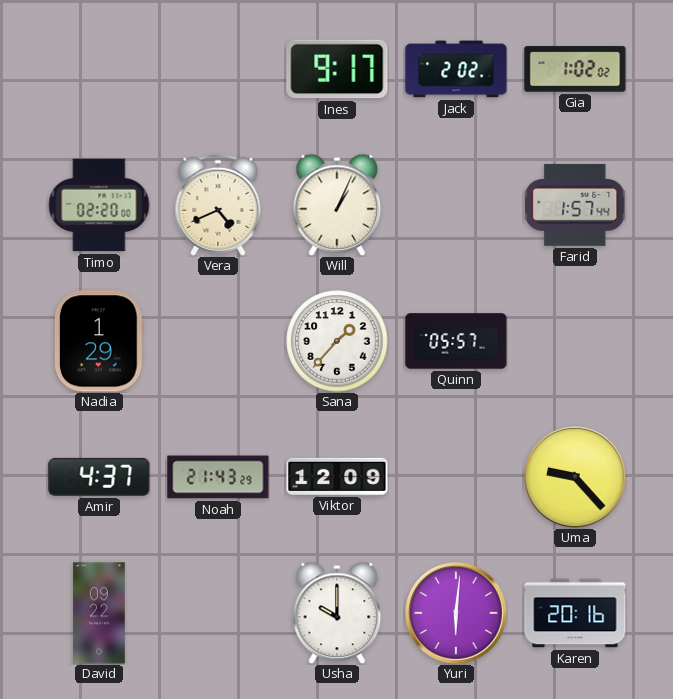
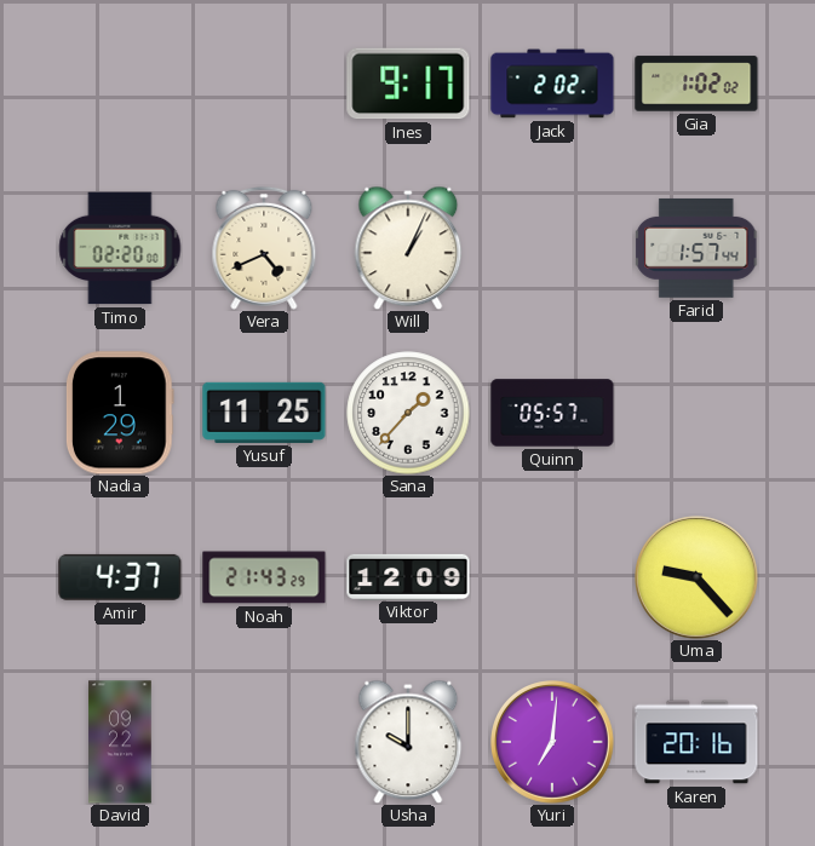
Yusuf: none -> 11:25
Yuri: 6:01 -> 7:01
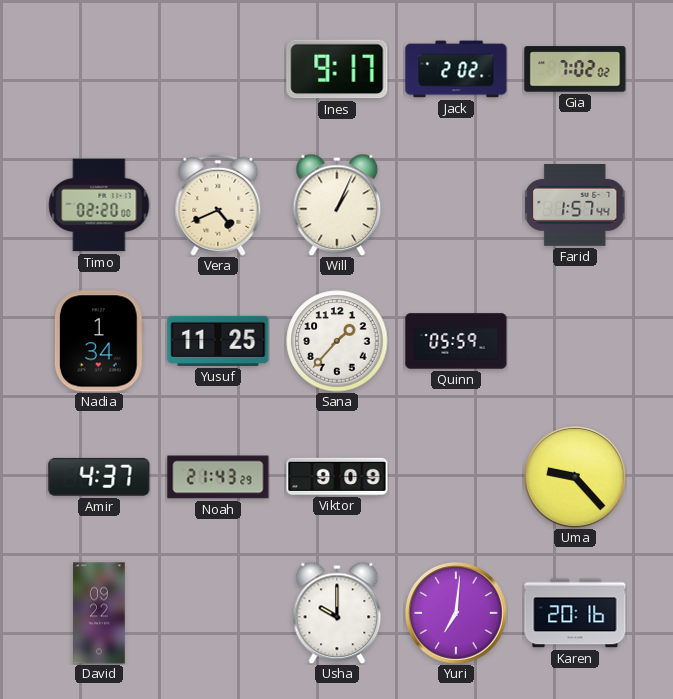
Gia: 1:02 -> 7:02
Nadia: 1:29 -> 1:34
Quinn: 05:57 -> 05:59
Viktor: 12:09 -> 9:09
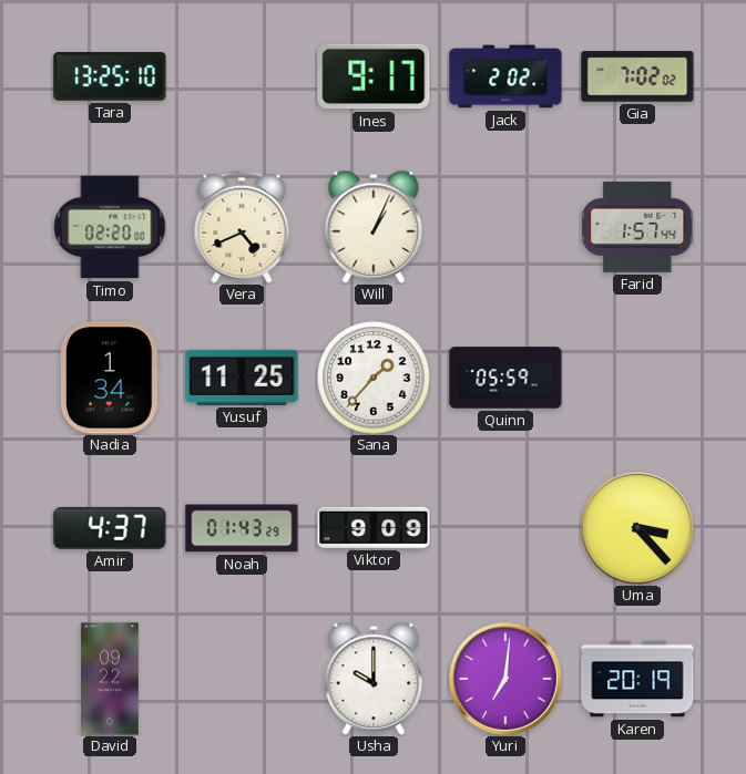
Tara: none -> 13:25
Noah: 21:43 -> 01:43
Uma: 9:23 -> 3:23
Karen: 20:16 -> 20:19
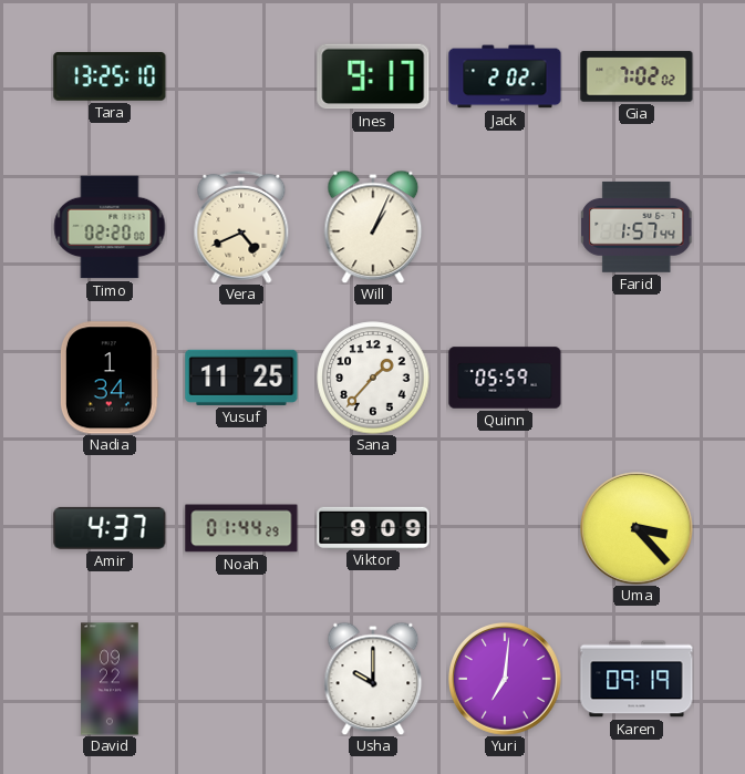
Noah: 01:43 -> 01:44
Karen: 20:19 -> 09:19
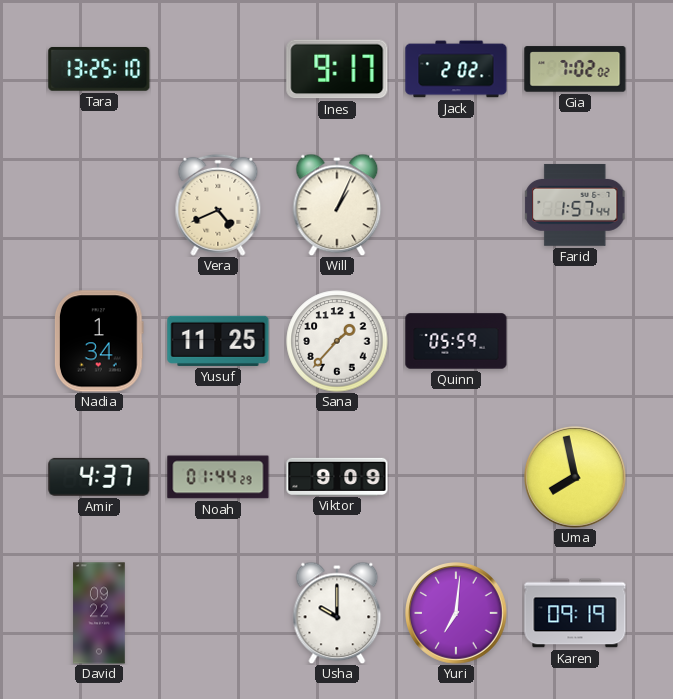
Timo: 02:20 -> none
Uma: 3:23 -> 7:58
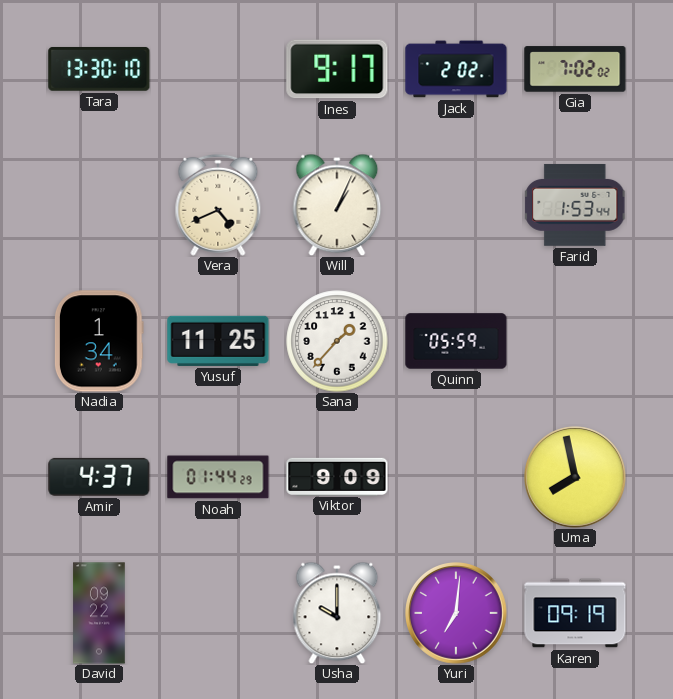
Tara: 13:25 -> 13:30
Farid: 1:57 -> 1:53
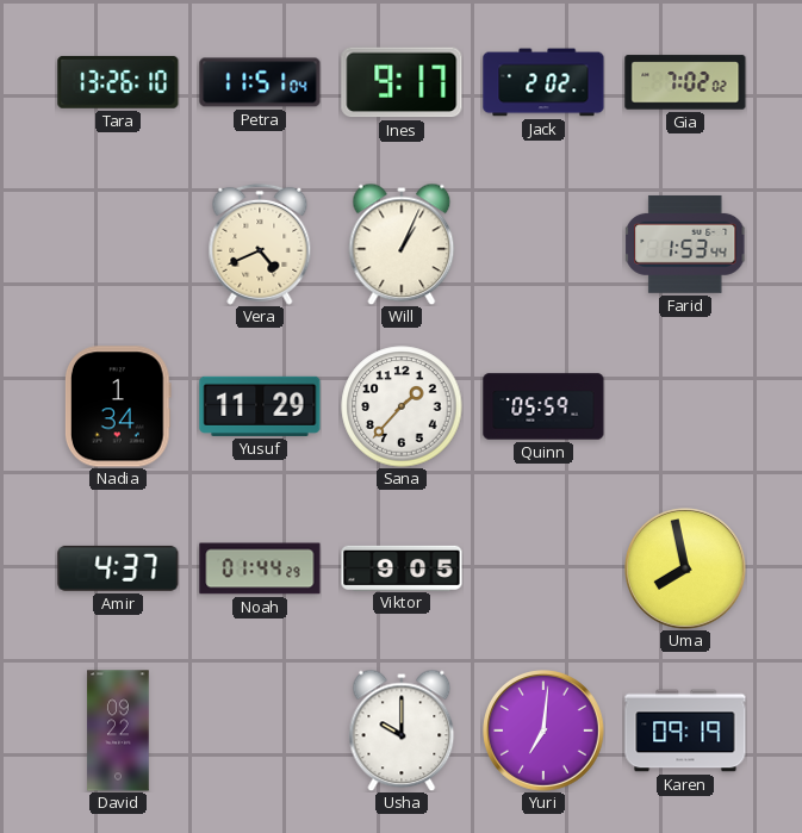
Tara: 13:30 -> 13:26
Petra: none -> 11:51
Yusuf: 11:25 -> 11:29
Viktor: 9:09 -> 9:05
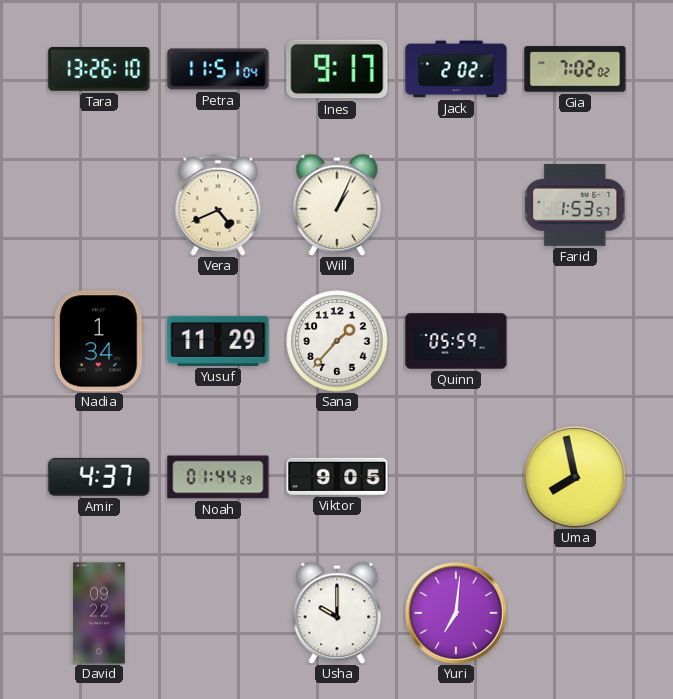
Farid: 1:53:44 -> 1:53:57
Karen: 09:19 -> none
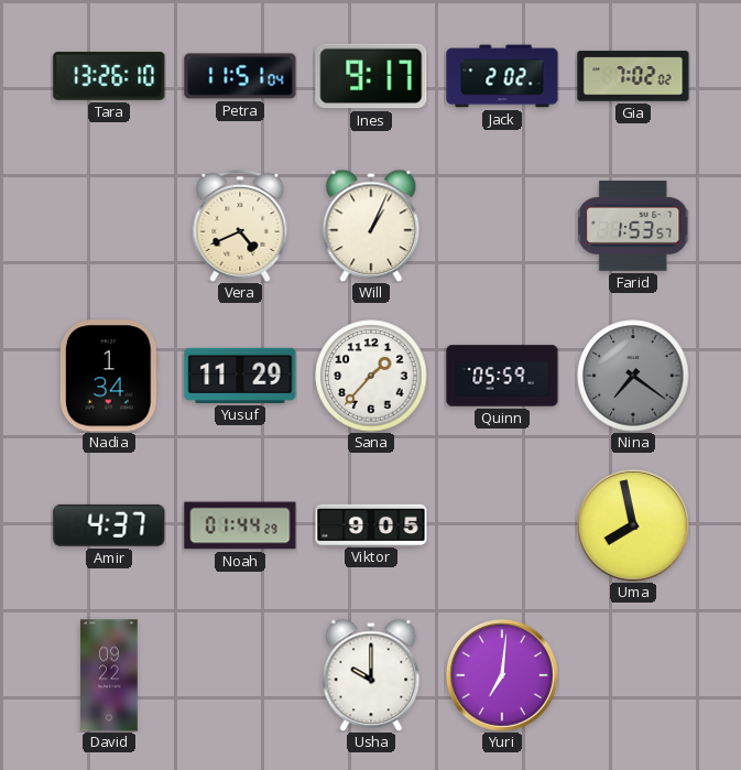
Nina: none -> 7:21
